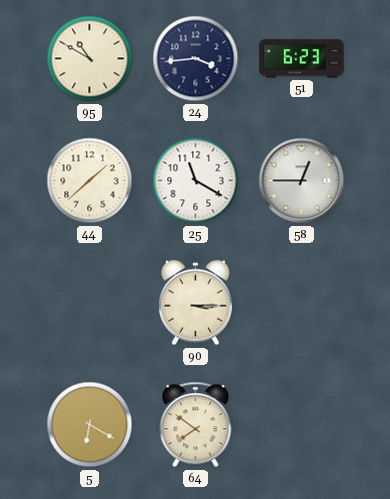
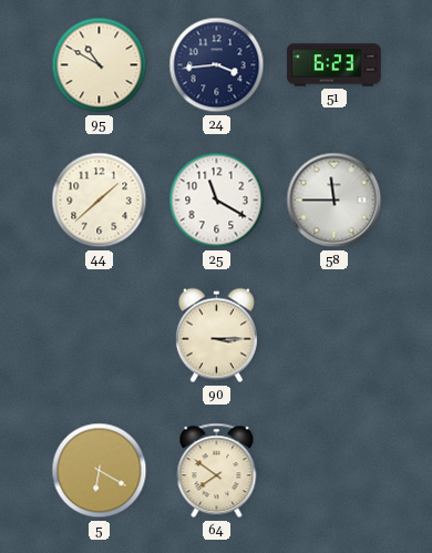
58: 12:45 -> 11:45
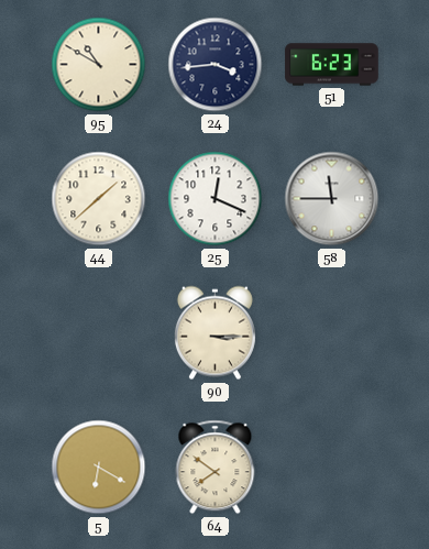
25: 11:20 -> 12:19
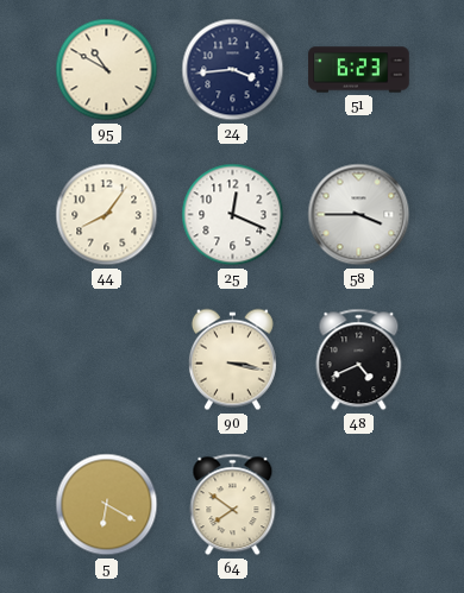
44: 1:38 -> 8:06
58: 11:45 -> 3:45
90: 3:15 -> 3:17
48: none -> 4:41
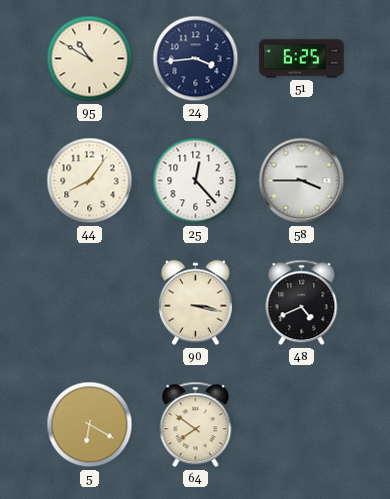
51: 6:23 -> 6:25
25: 12:19 -> 12:23
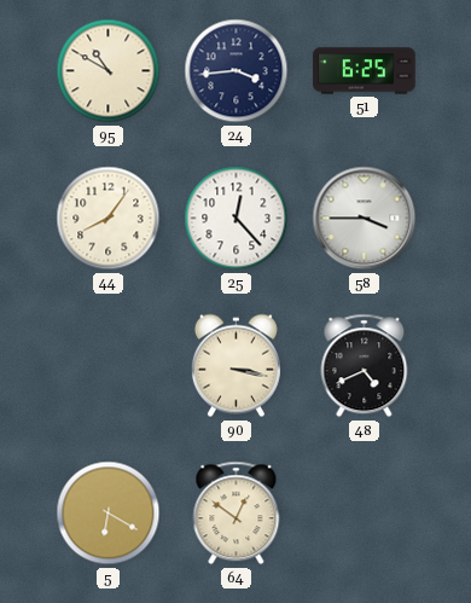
64: 7:51 -> 12:51
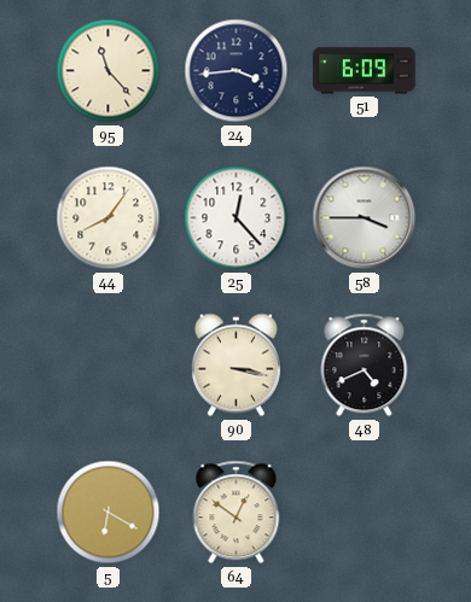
95: 10:50 -> 11:23
51: 6:25 -> 6:09
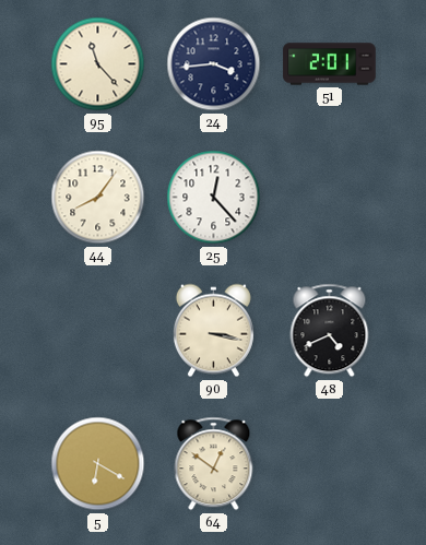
51: 6:09 -> 2:01
58: 3:45 -> none
